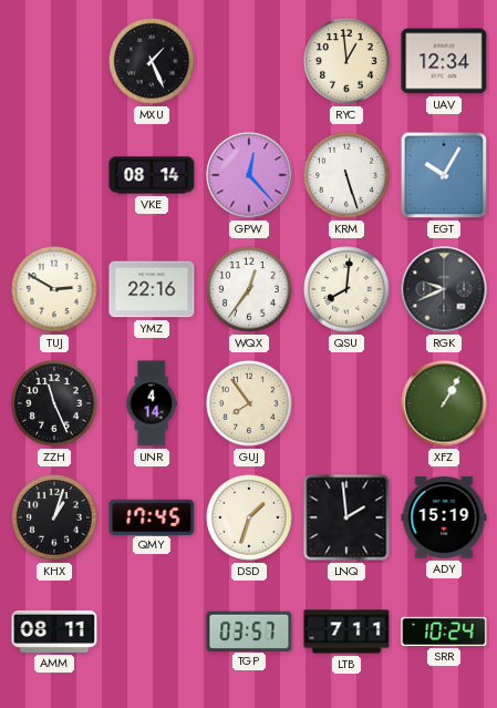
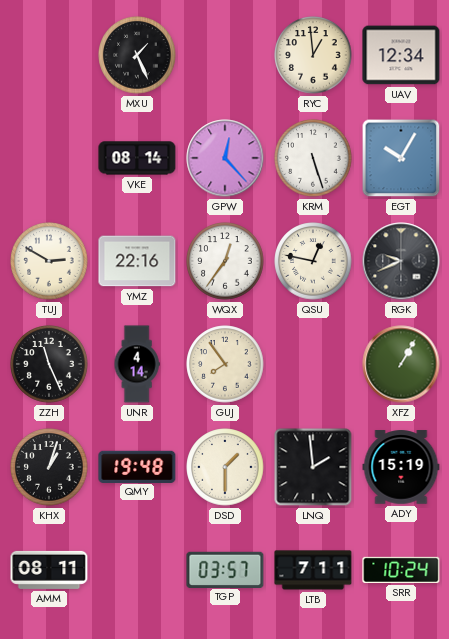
QSU: 8:01 -> 12:47
QMY: 17:45 -> 19:48
DSD: 1:33 -> 1:30
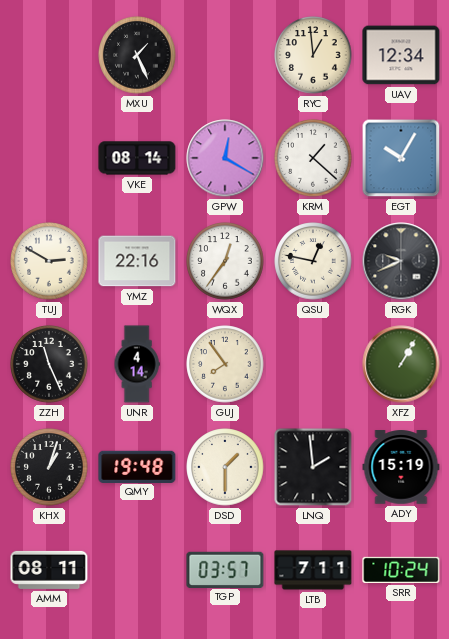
GPW: 12:23 -> 12:20
KRM: 5:27 -> 1:22
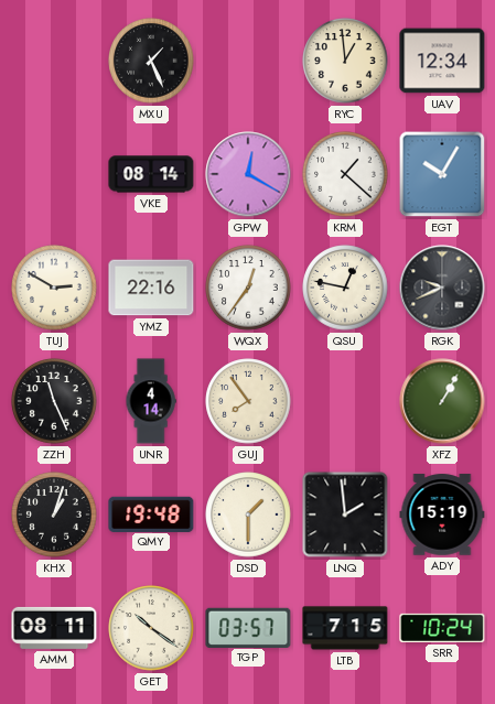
GET: none -> 10:21
LTB: 7:11 -> 7:15
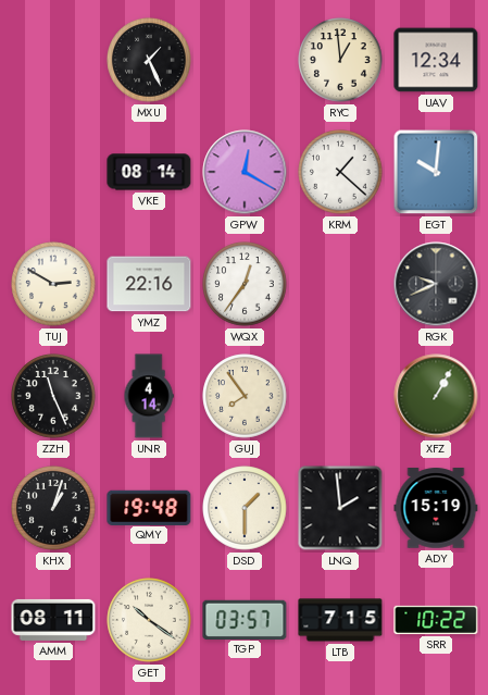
EGT: 10:05 -> 10:01
QSU: 12:47 -> none
SRR: 10:24 -> 10:22
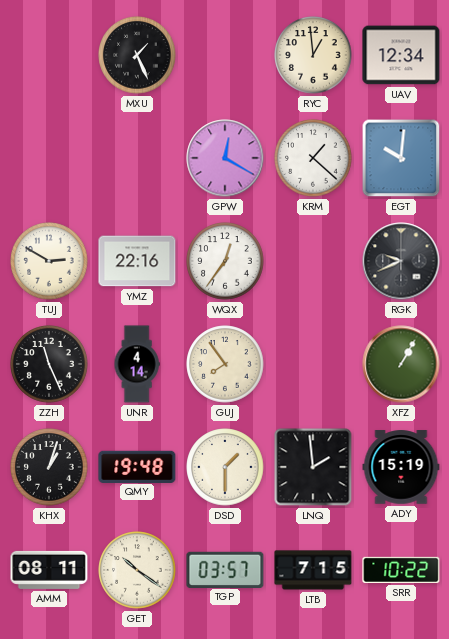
VKE: 08:14 -> none
